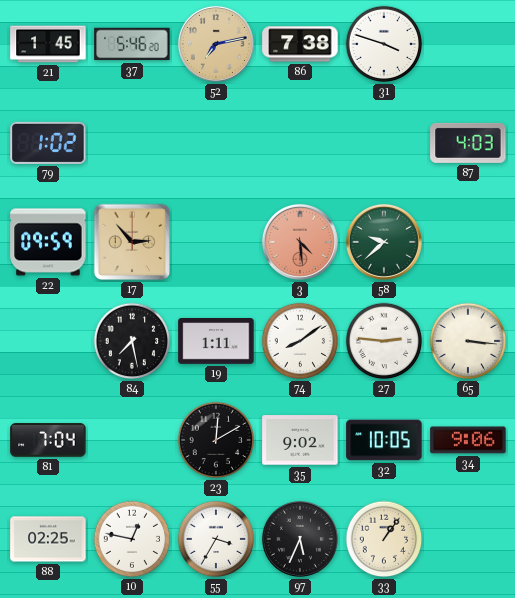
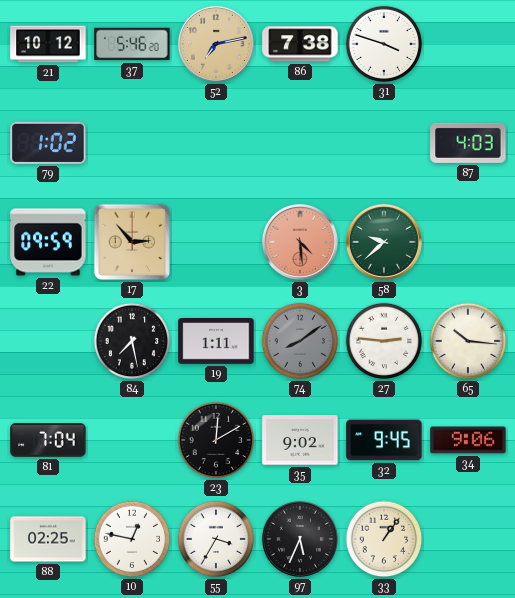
21: 1:45 -> 10:12
74 dial: white -> grey
65: 3:16 -> 10:16
32: 10:05 -> 9:45
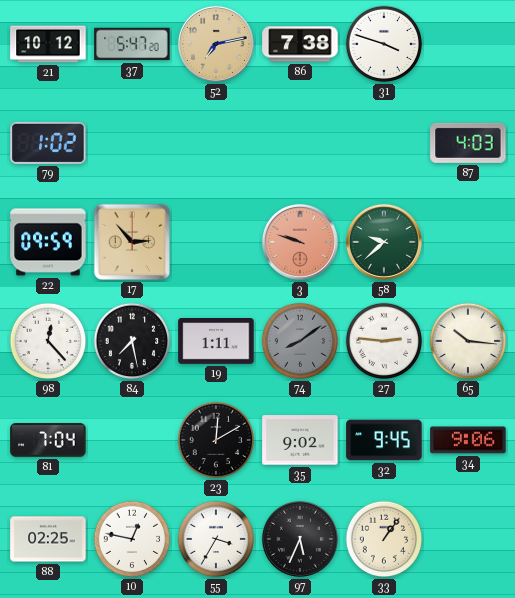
37: 5:46 -> 5:47
3: 4:29 -> 9:48
98: none -> 12:23
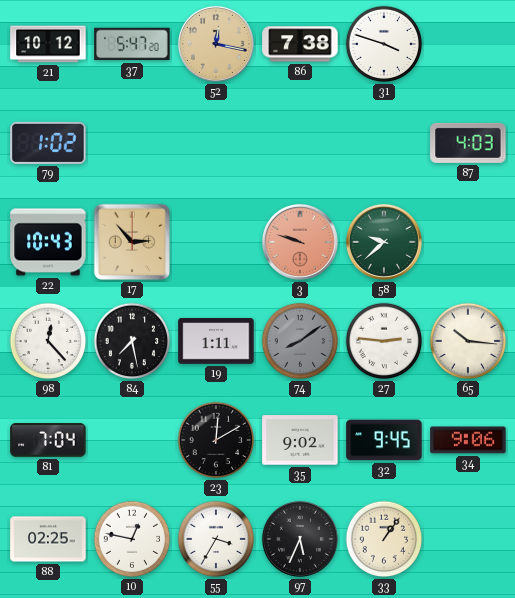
52: 7:13 -> 12:17
22: 09:59 -> 10:43
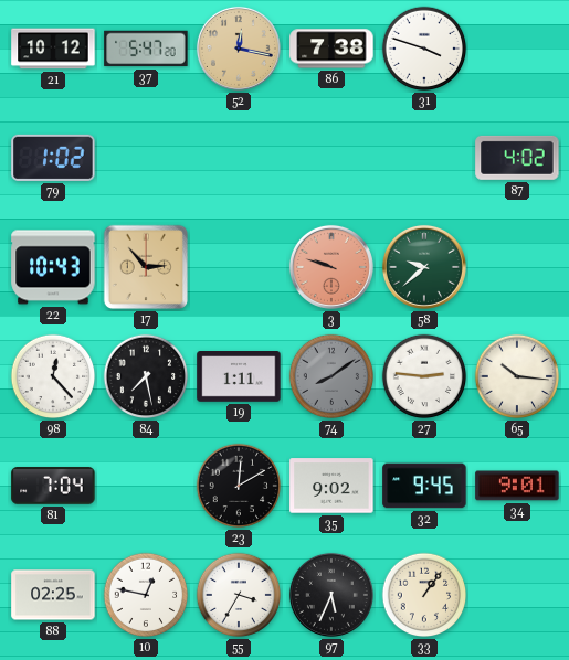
87: 4:03 -> 4:02
34: 9:06 -> 9:01
